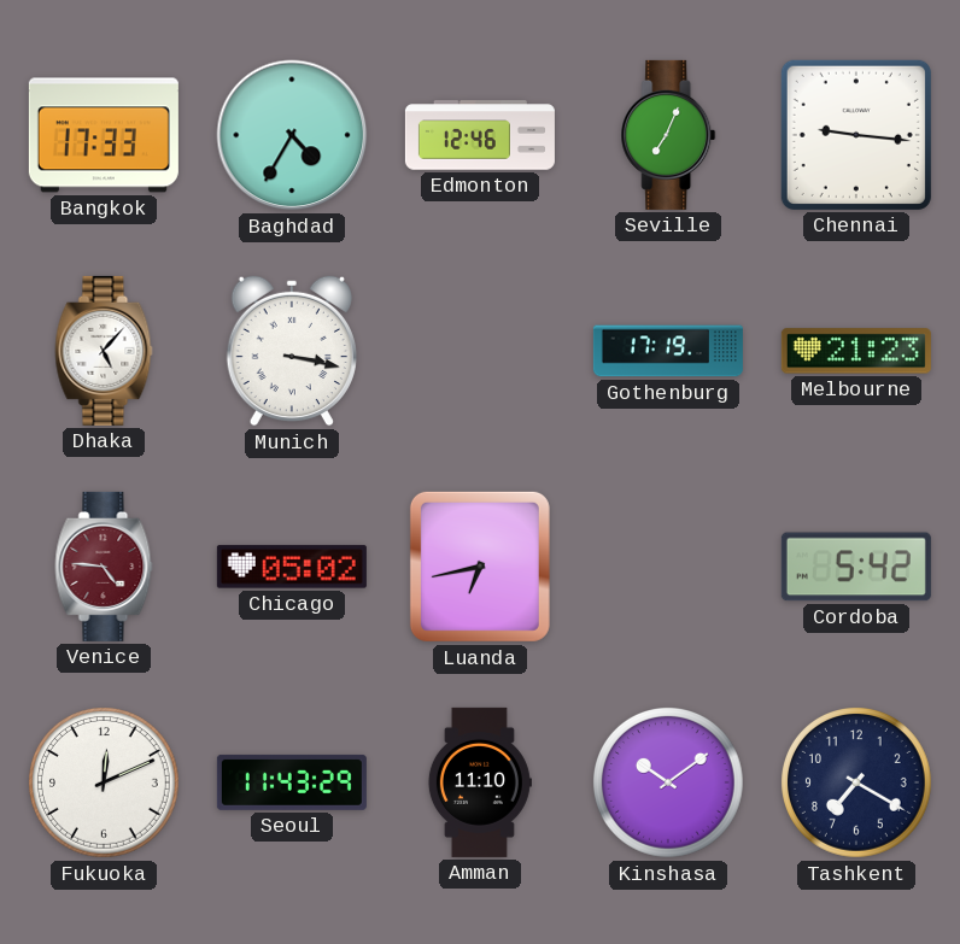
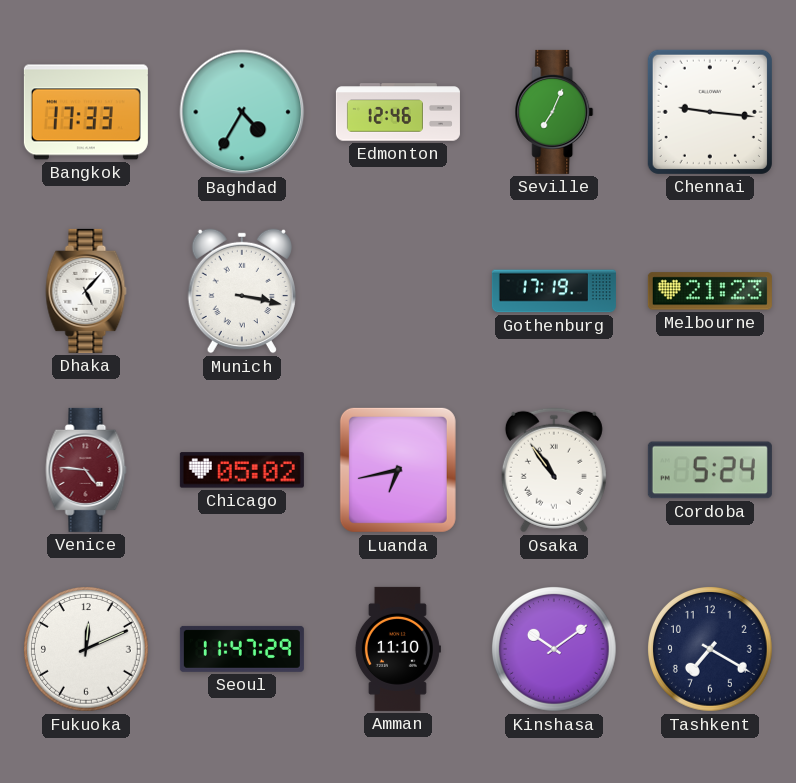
Osaka: none -> 10:54
Cordoba: 5:42 -> 5:24
Seoul: 11:43 -> 11:47
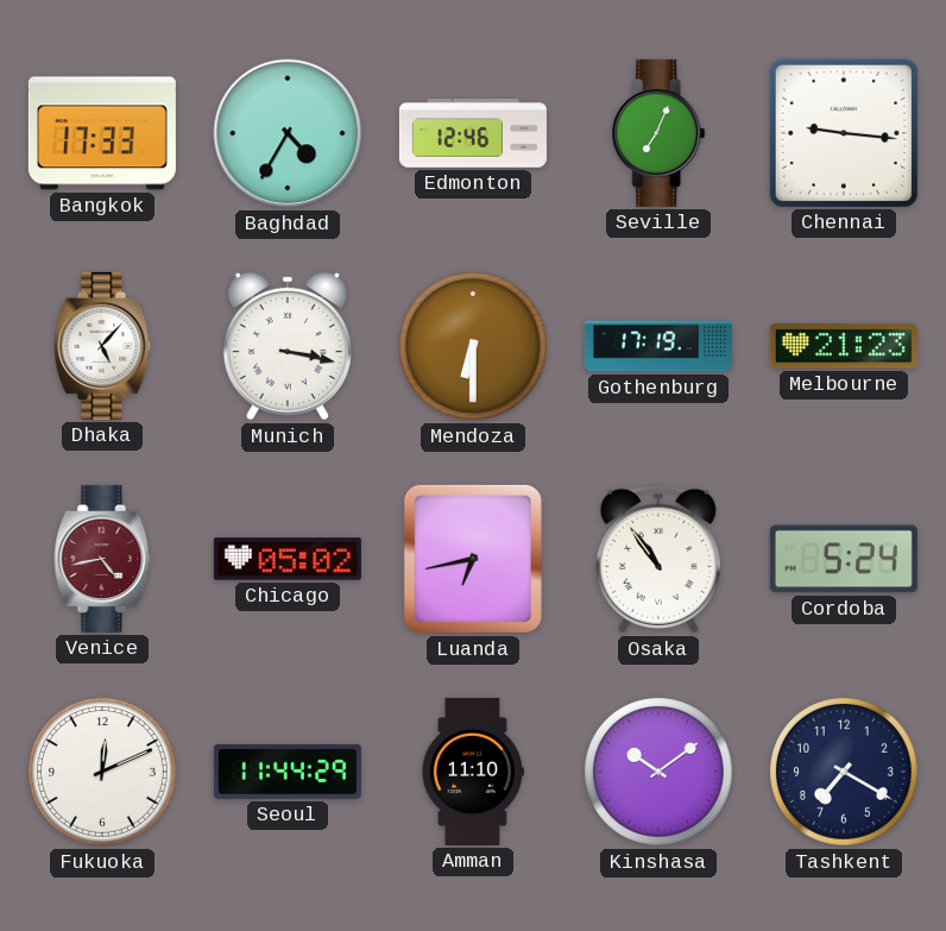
Mendoza: none -> 6:30
Venice: 4:46 -> 4:43
Seoul: 11:47 -> 11:44
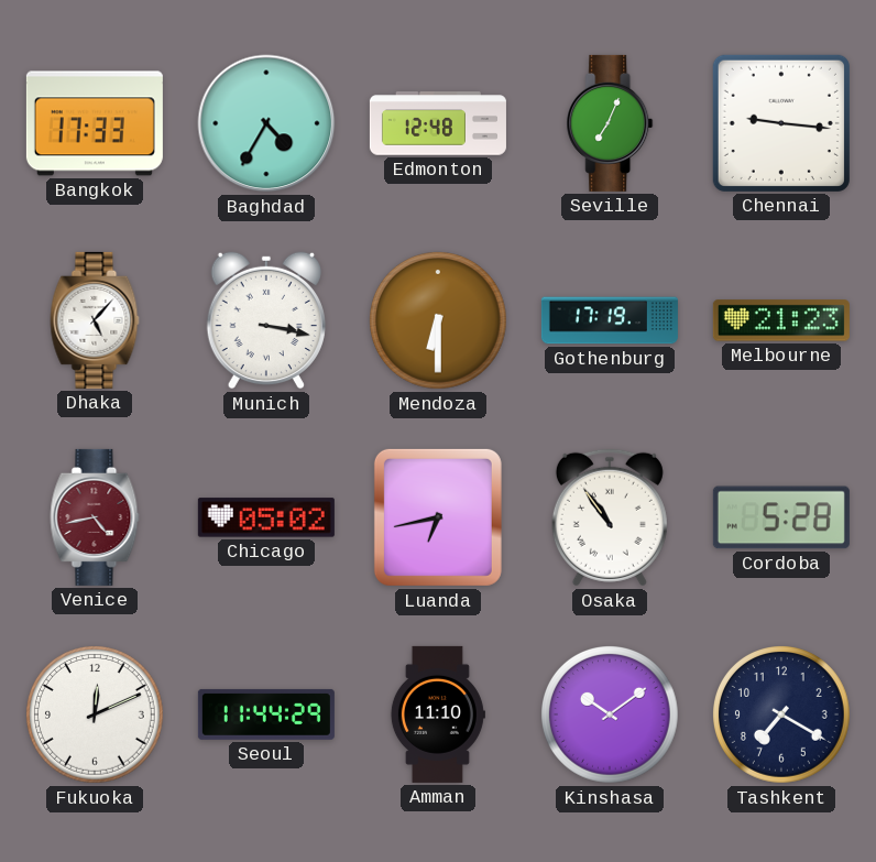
Edmonton: 12:46 -> 12:48
Cordoba: 5:24 -> 5:28
